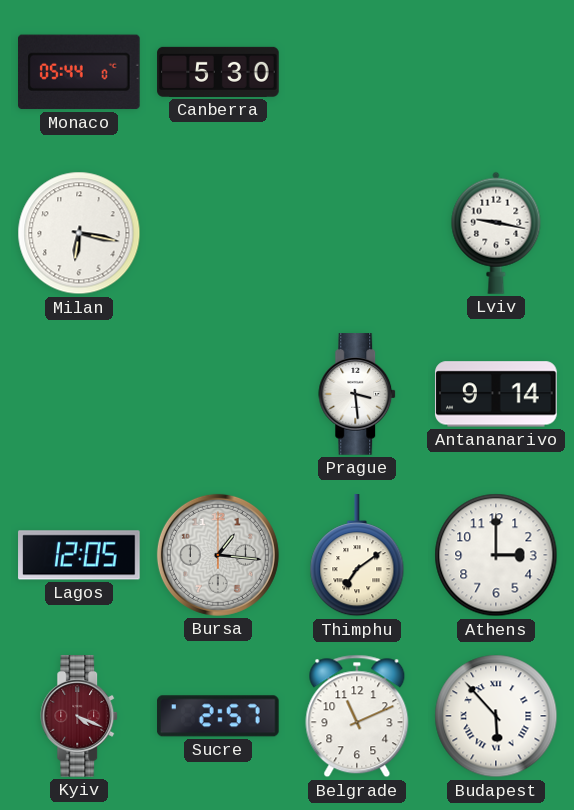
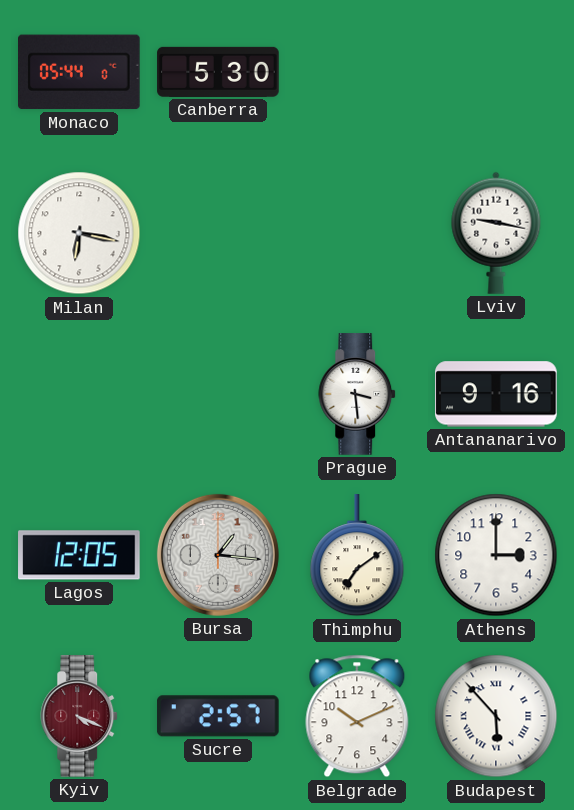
Antananarivo: 9:14 -> 9:16
Belgrade: 11:11 -> 10:11
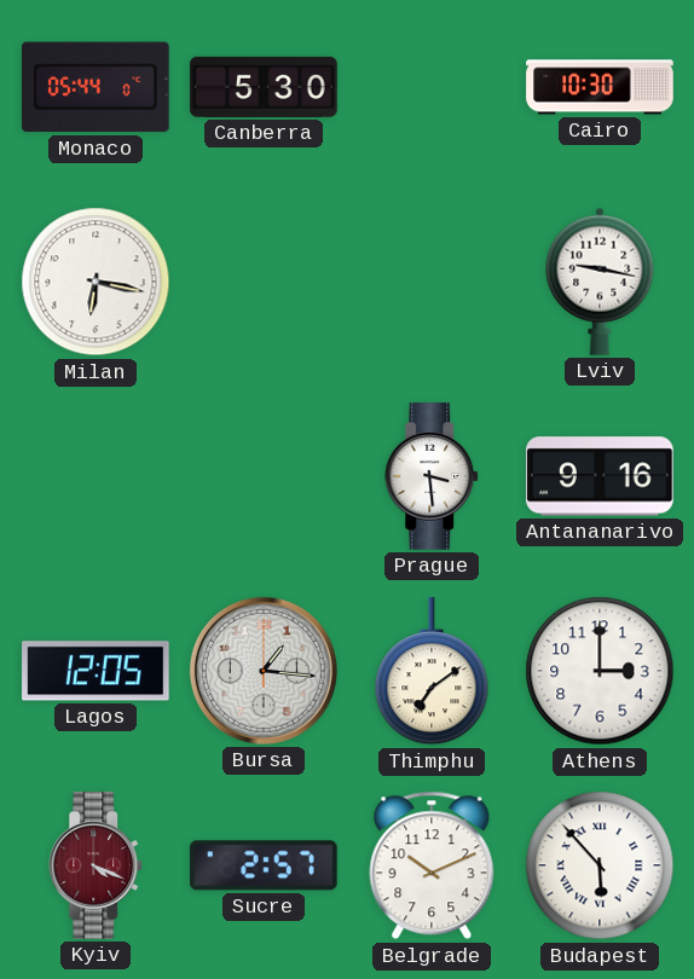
Cairo: none -> 10:30
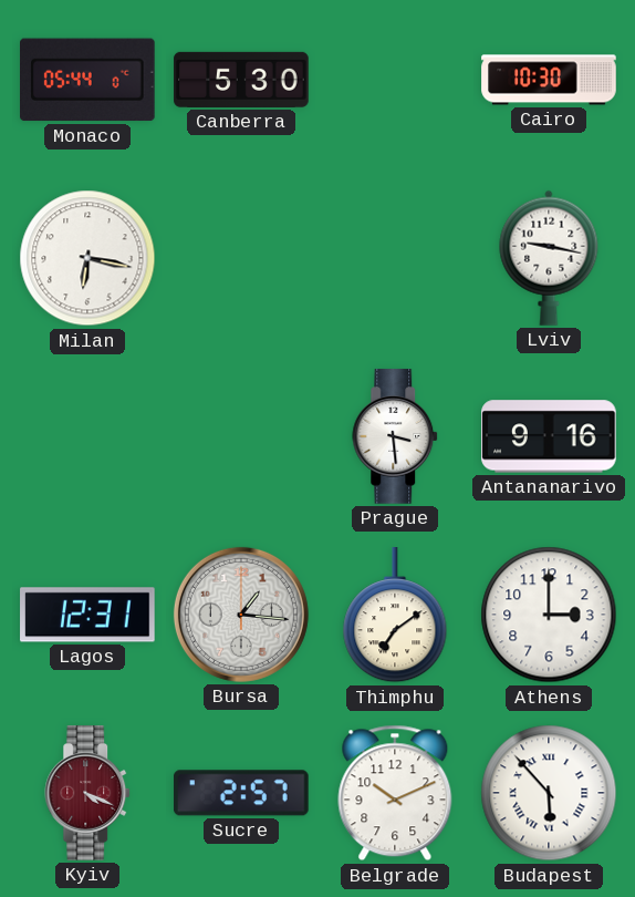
Lagos: 12:05 -> 12:31
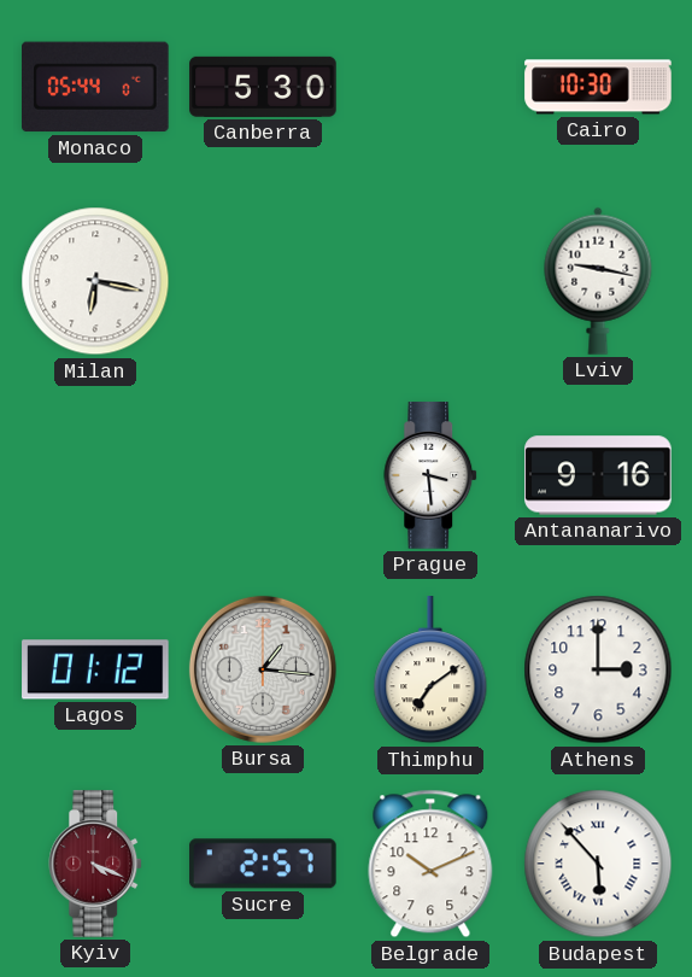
Lagos: 12:31 -> 01:12
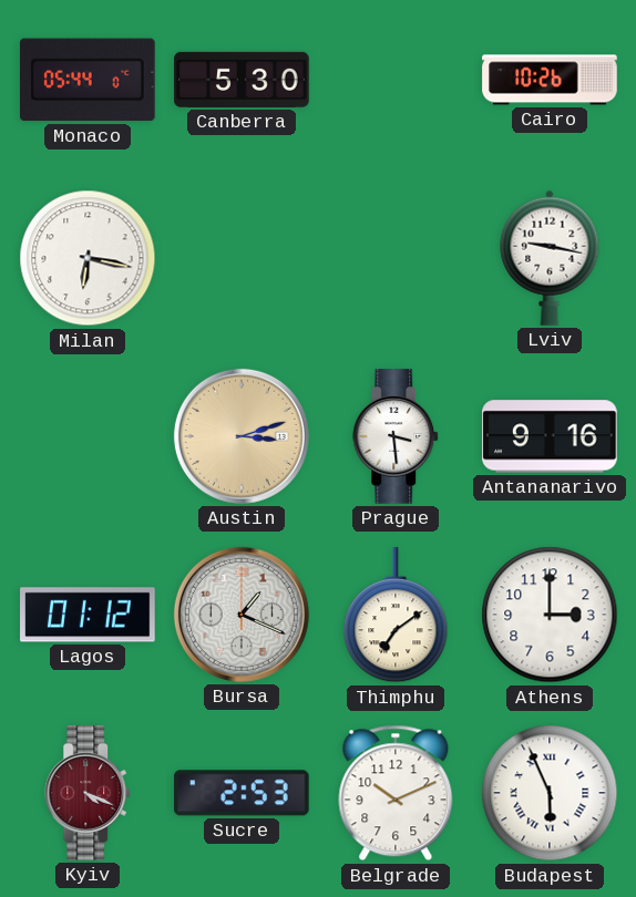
Cairo: 10:30 -> 10:26
Austin: none -> 3:12
Bursa: 1:16 -> 1:19
Sucre: 2:57 -> 2:53
Budapest: 5:53 -> 5:56
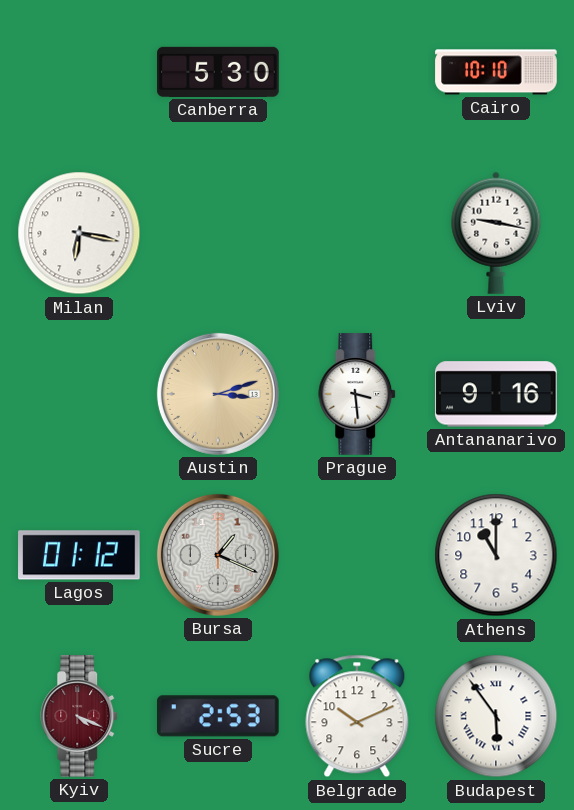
Monaco: 05:44 -> none
Cairo: 10:26 -> 10:10
Thimphu: 7:09 -> none
Athens: 3:00 -> 11:00
Budapest: 5:56 -> 5:54
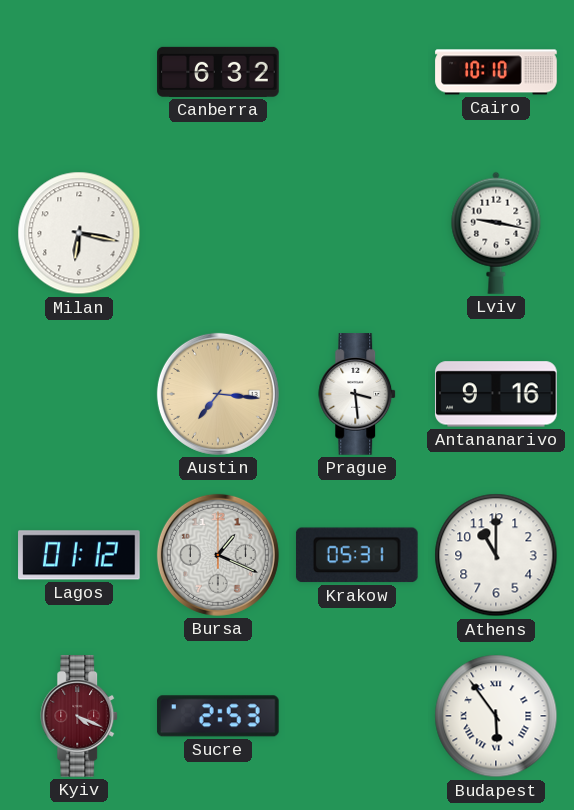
Canberra: 5:30 -> 6:32
Austin: 3:12 -> 7:16
Krakow: none -> 05:31
Belgrade: 10:11 -> none
